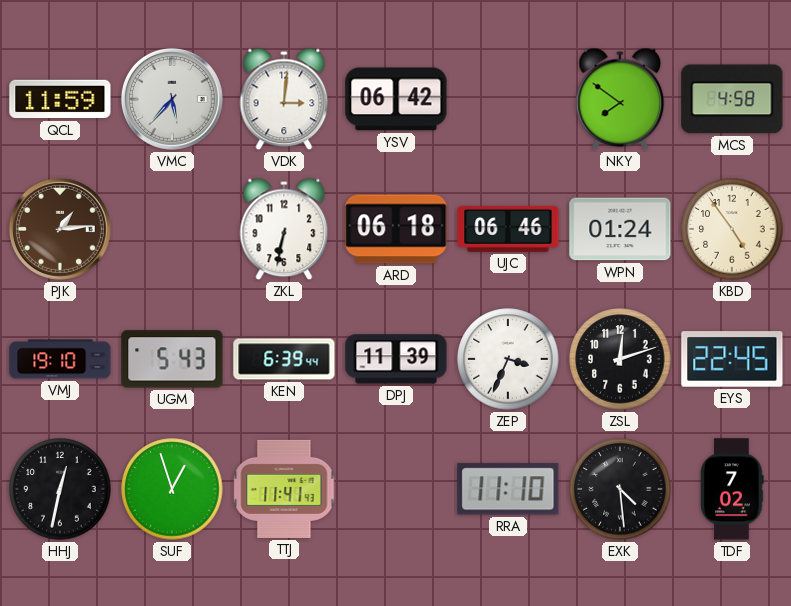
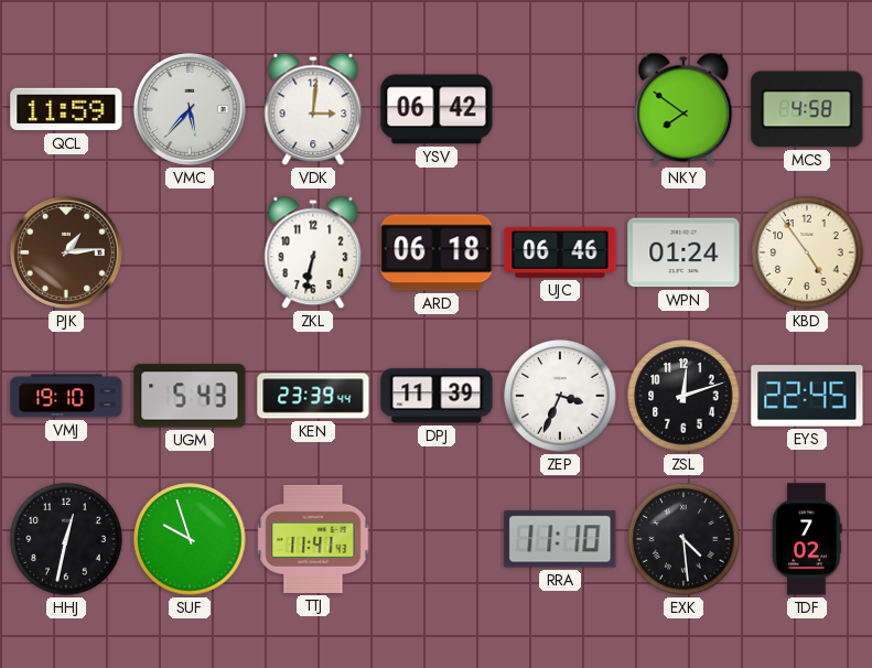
KEN: 6:39 -> 23:39
SUF: 12:57 -> 9:57
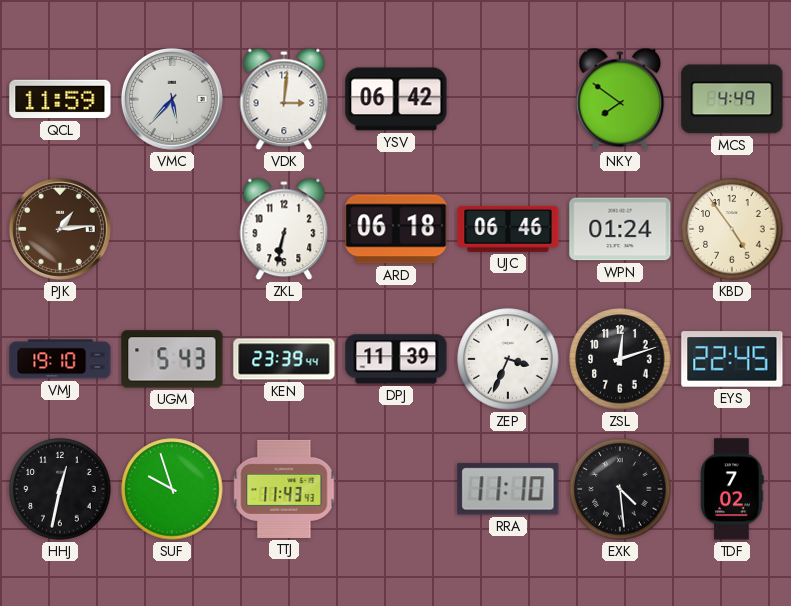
MCS: 4:58 -> 4:49
TTJ: 11:41 -> 11:43
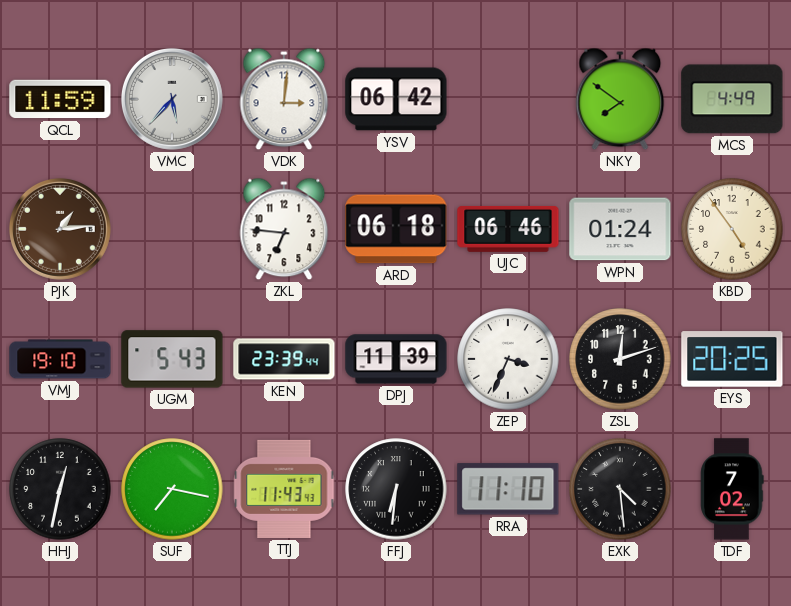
ZKL: 6:32 -> 6:46
EYS: 22:45 -> 20:25
SUF: 9:57 -> 7:17
FFJ: none -> 6:31
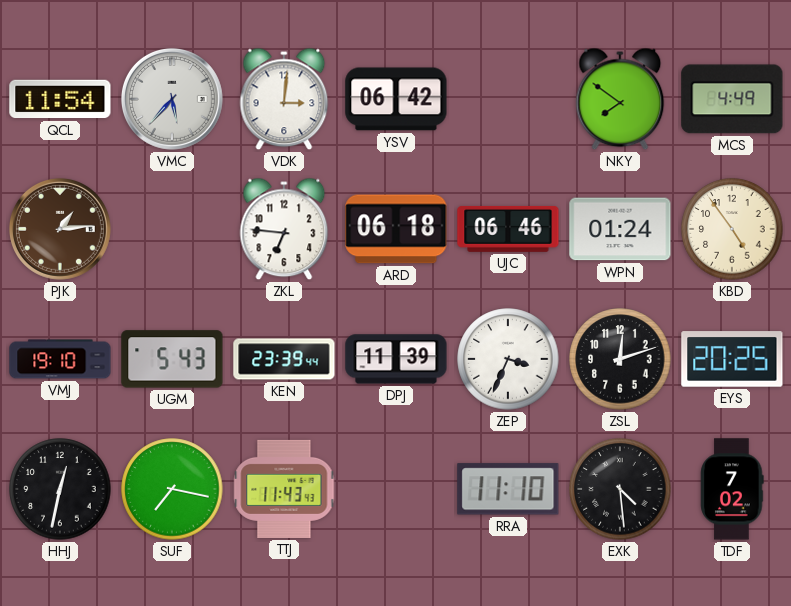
QCL: 11:59 -> 11:54
FFJ: 6:31 -> none
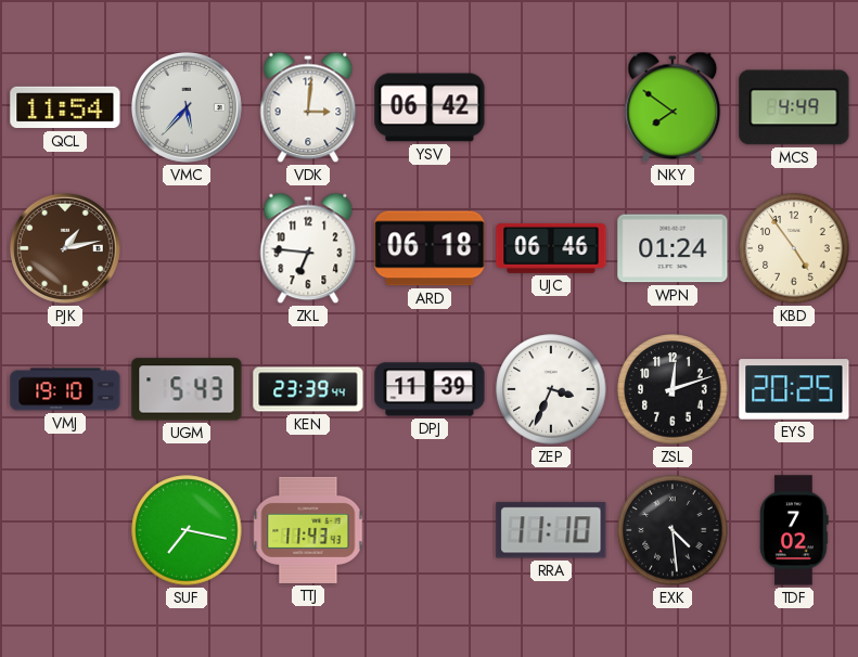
PJK: 1:14 -> 1:13
HHJ: 12:32 -> none
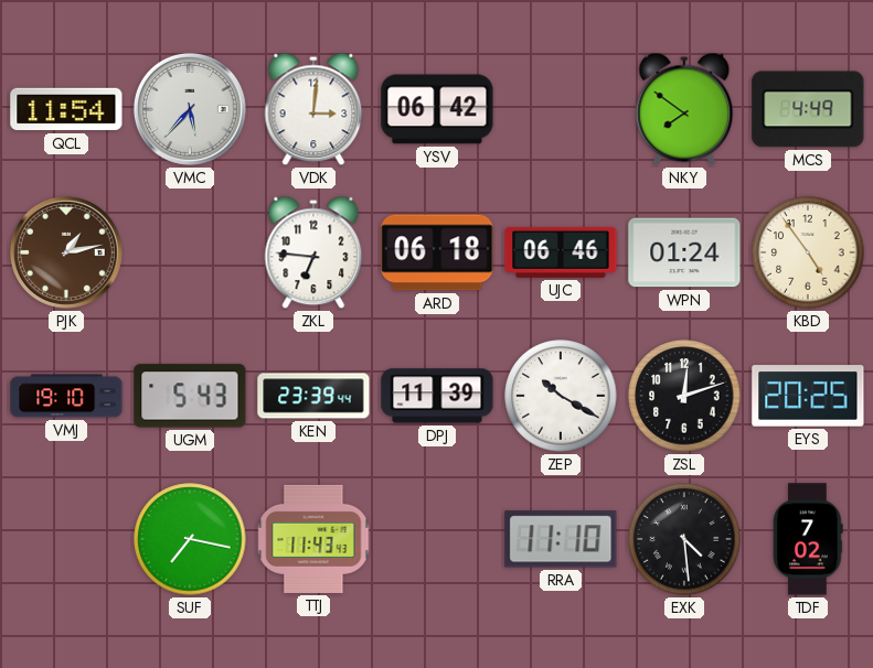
ZEP: 3:34 -> 10:20
